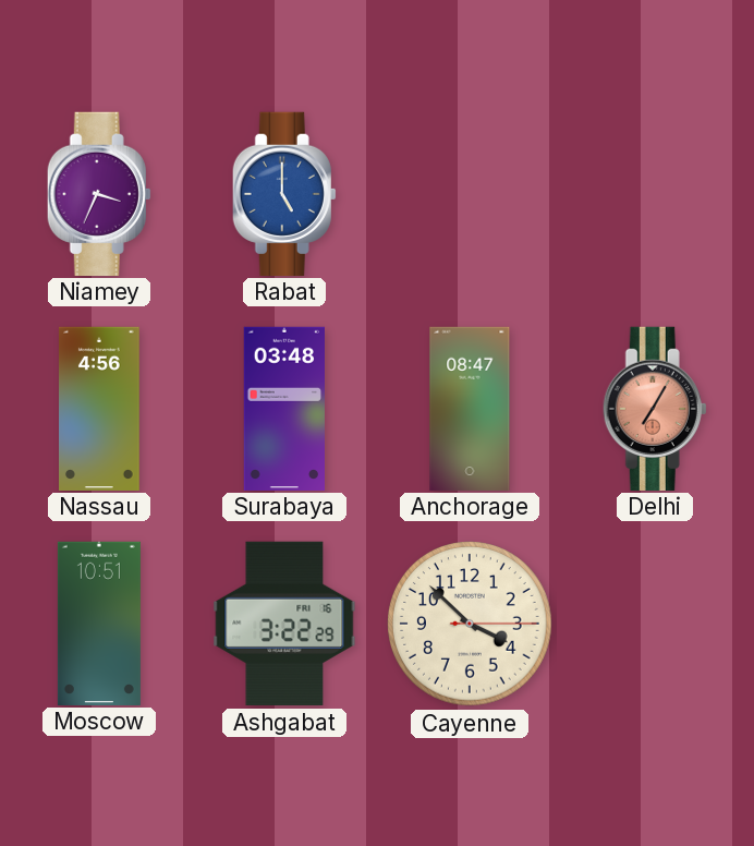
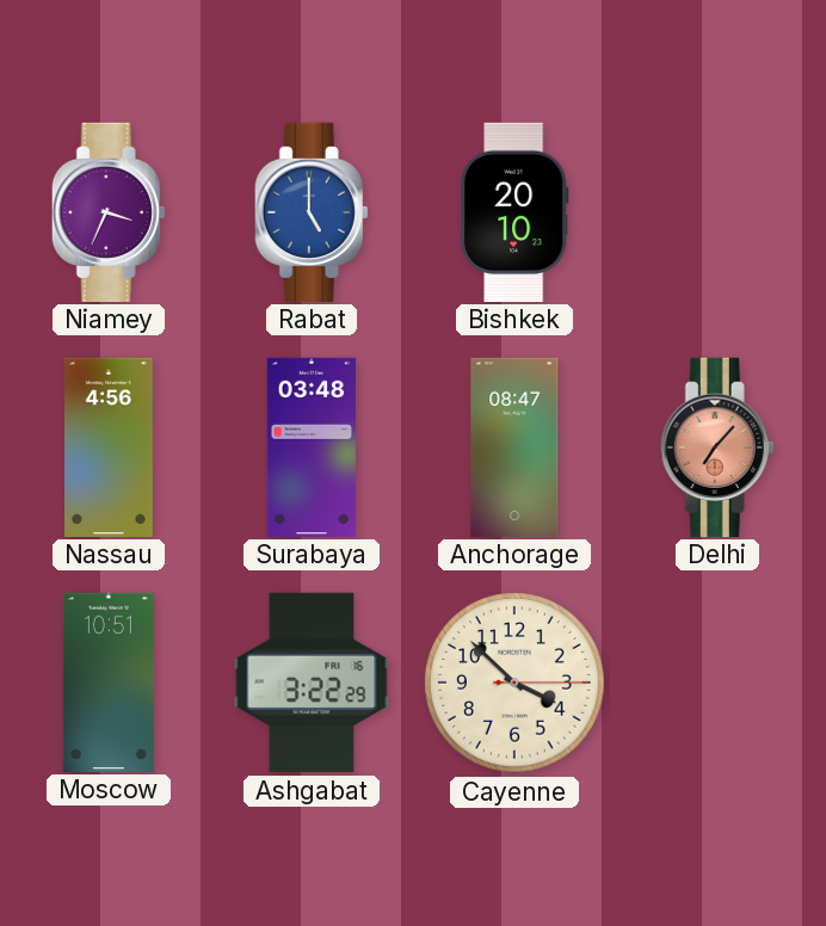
Bishkek: none -> 20:10
Delhi: 7:05 -> 7:07
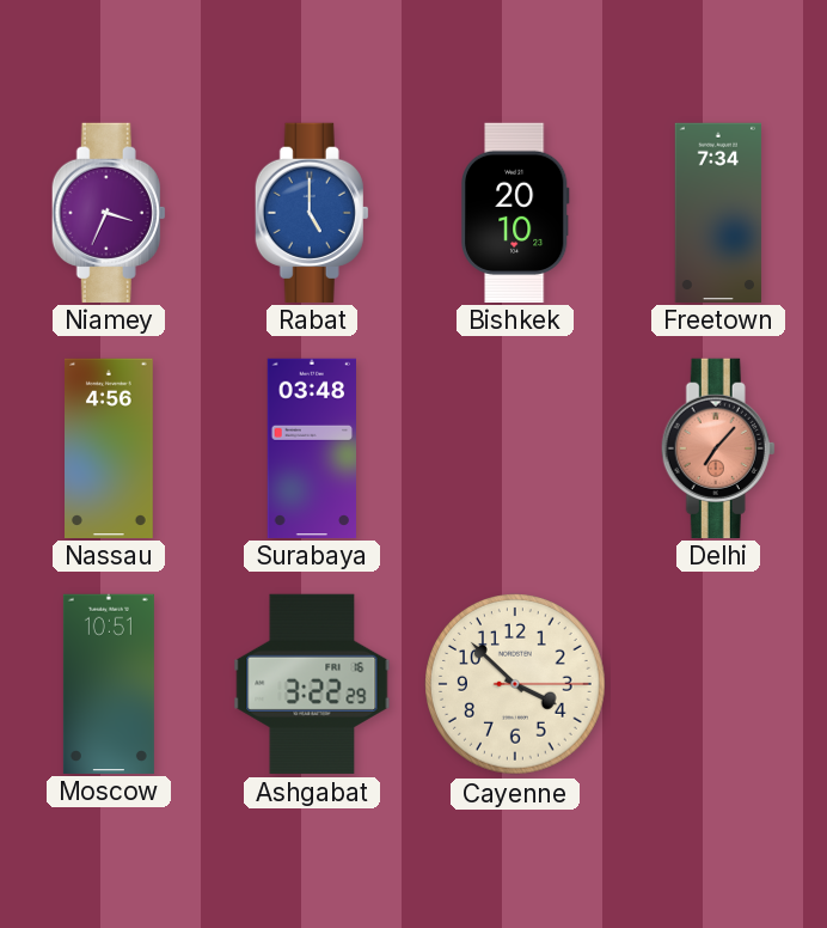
Freetown: none -> 7:34
Anchorage: 08:47 -> none
